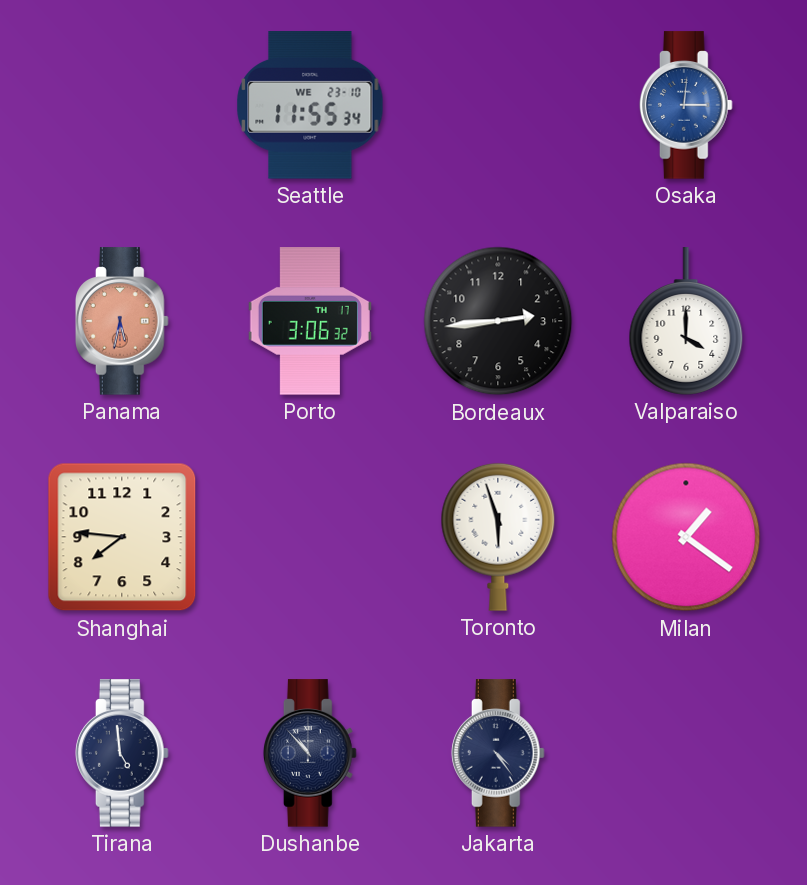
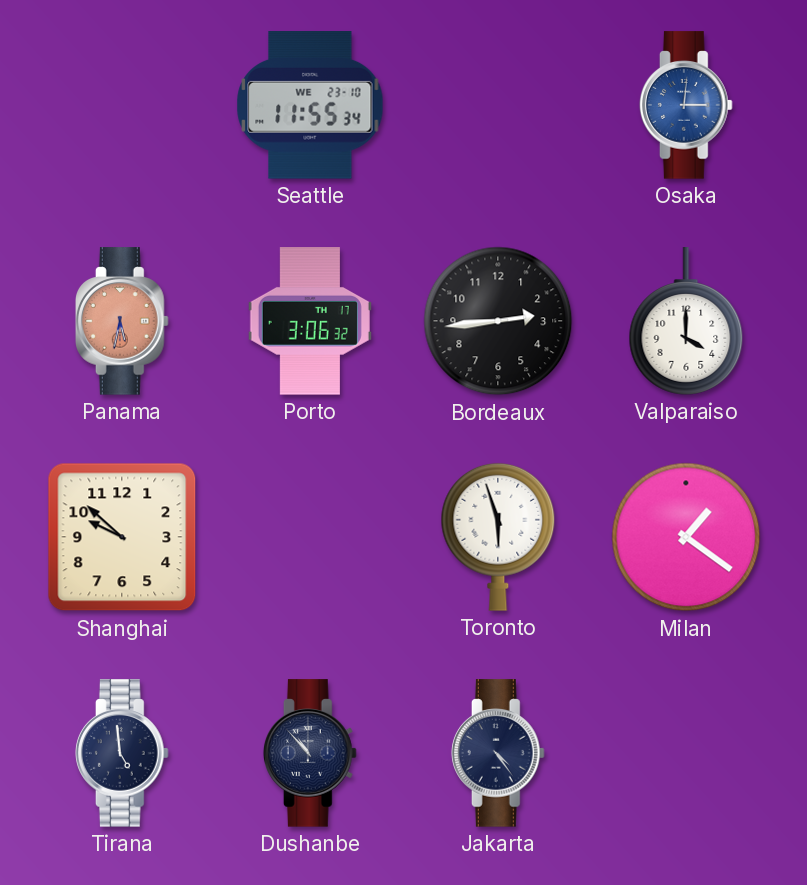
Shanghai: 7:46 -> 9:52
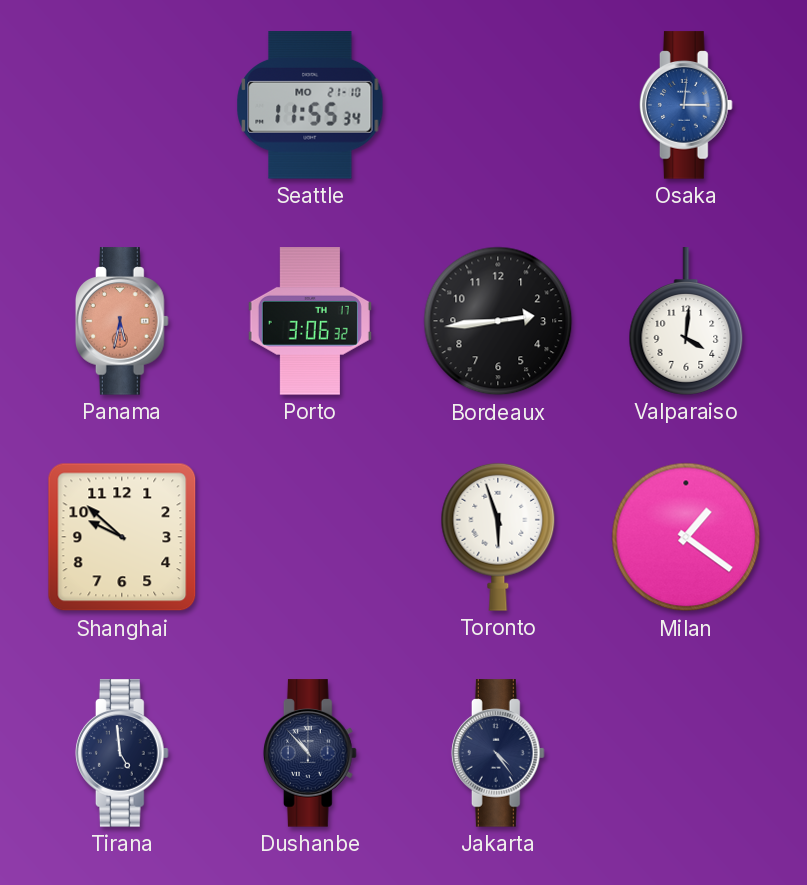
Seattle date: WE 23-10 -> MO 21-10
Valparaiso: 4:00 -> 4:01
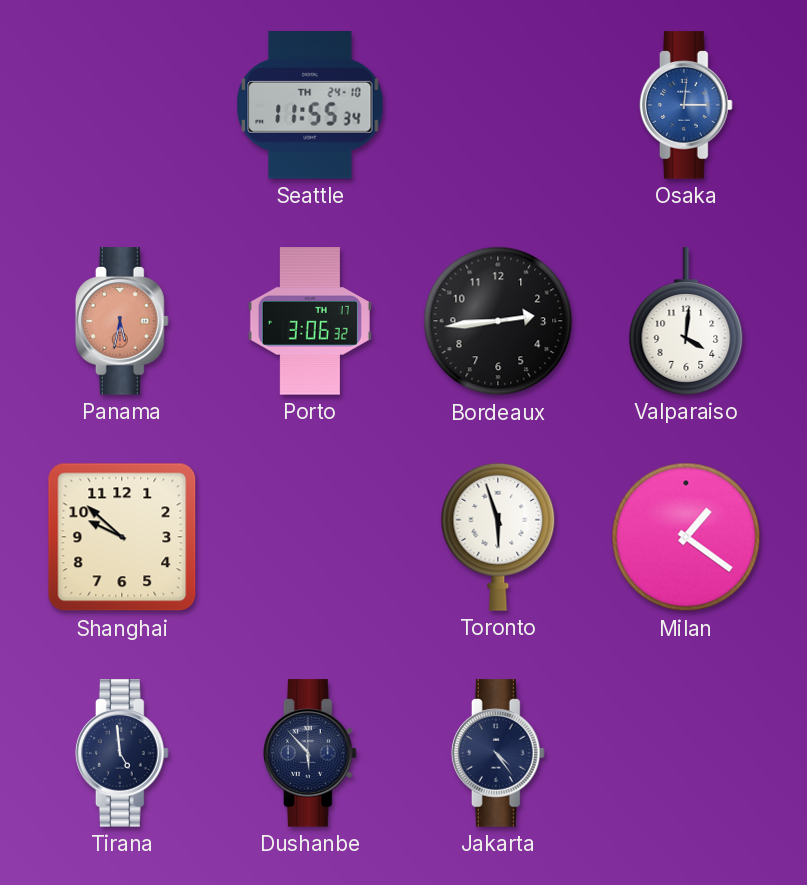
Seattle date: MO 21-10 -> TH 24-10
Dushanbe: 10:53 -> 5:53
